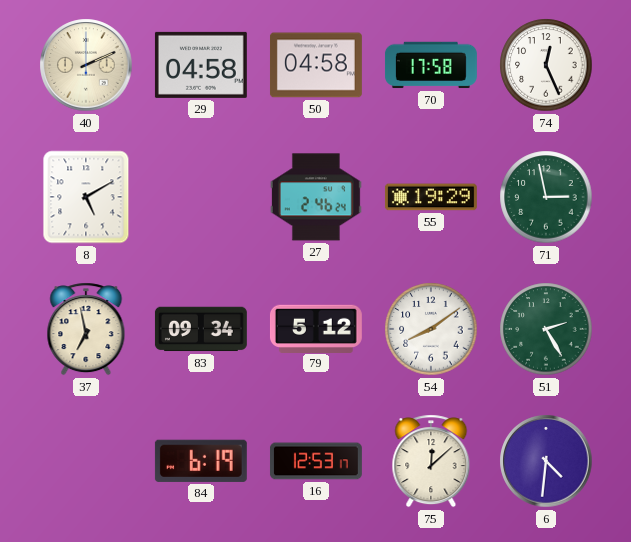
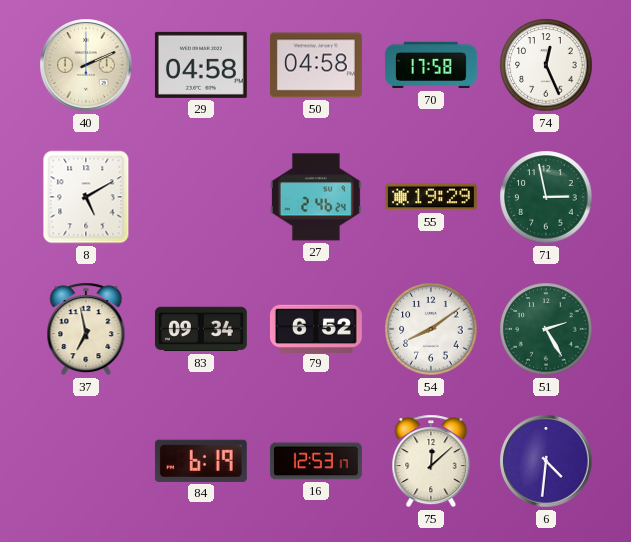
79: 5:12 -> 6:52
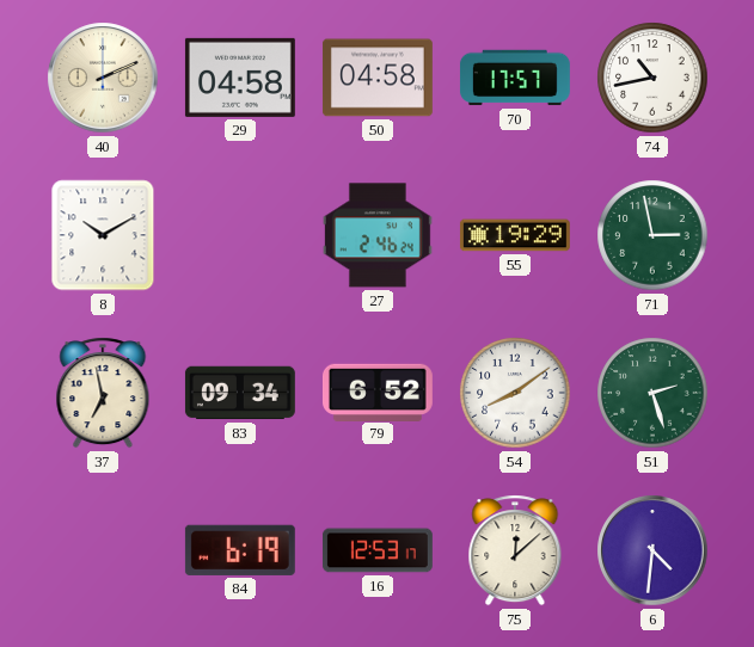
70: 17:58 -> 17:57
74: 12:26 -> 10:43
8: 5:10 -> 10:10
51: 2:25 -> 2:27
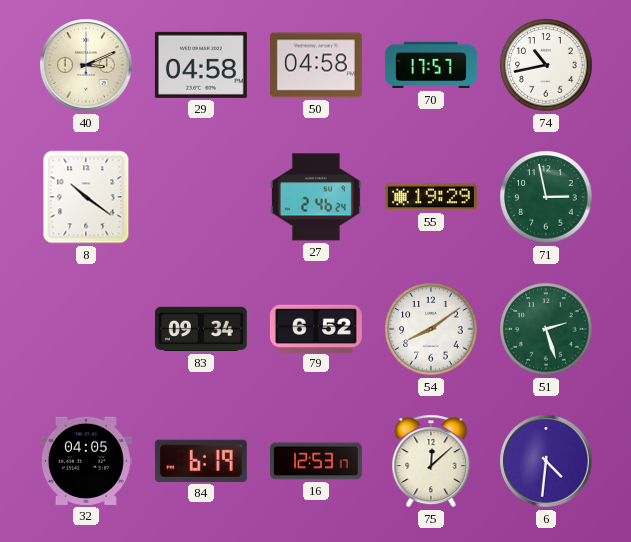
40: 2:11 -> 3:11
8: 10:10 -> 10:21
37: 6:58 -> none
32: none -> 04:05
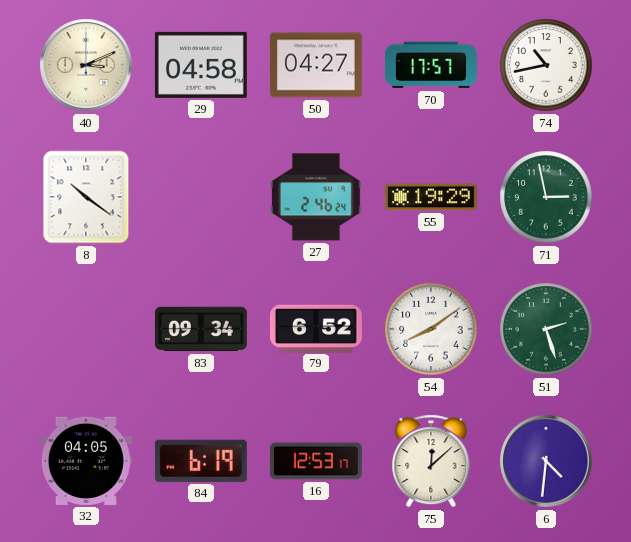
50: 04:58 -> 04:27
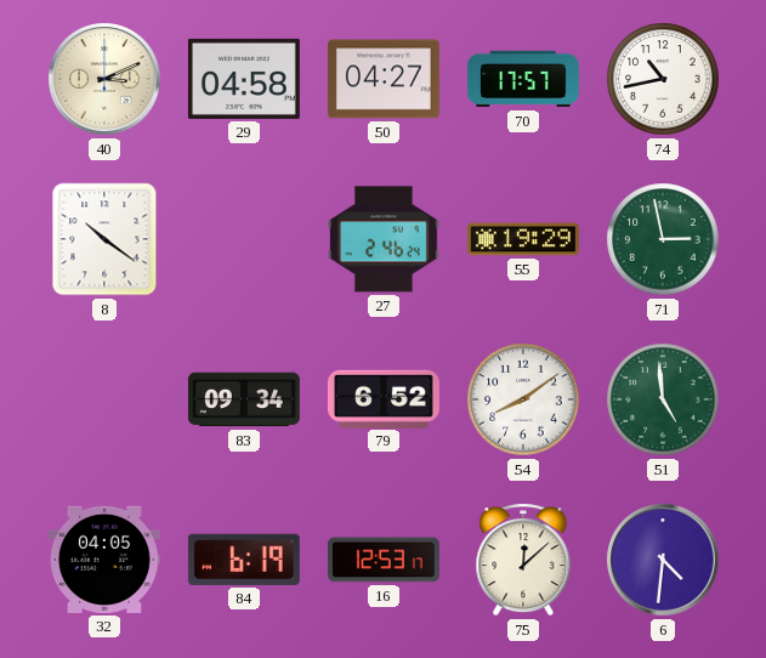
51: 2:27 -> 4:59
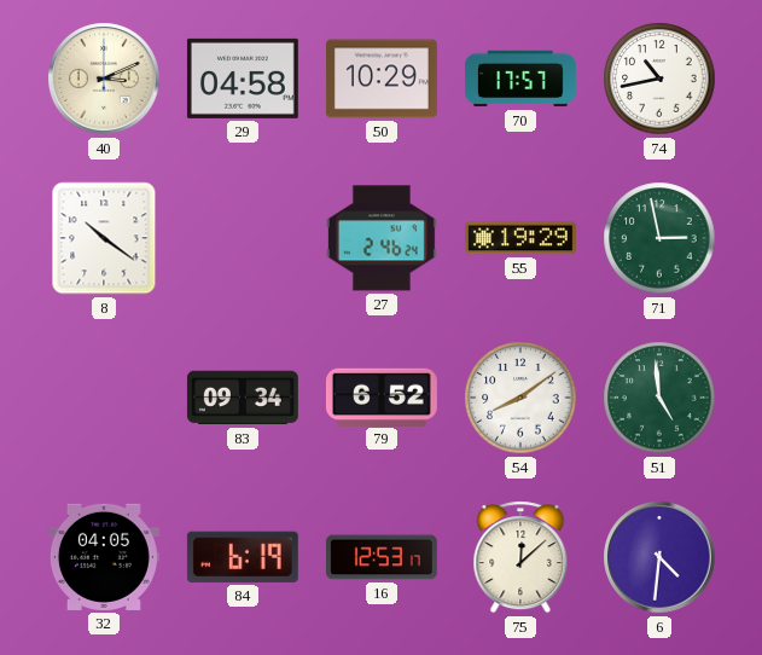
50: 04:27 -> 10:29
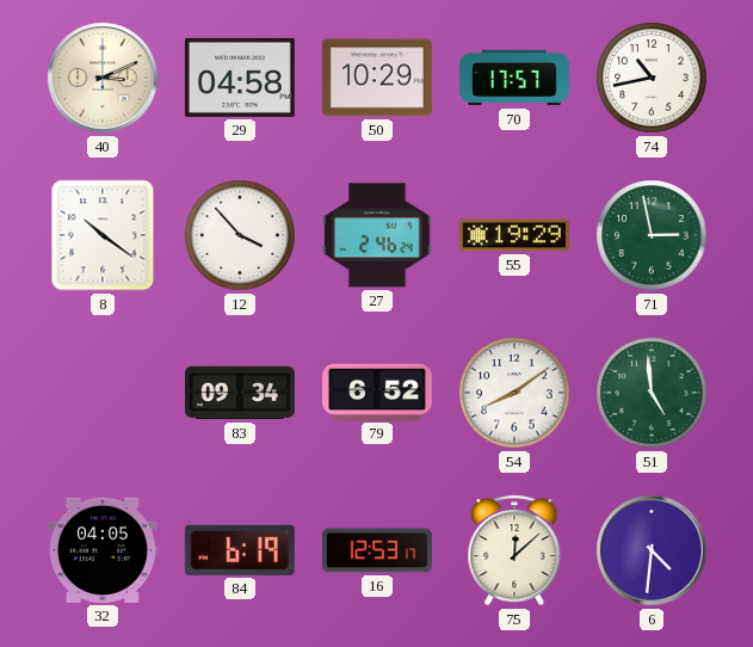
12: none -> 3:53
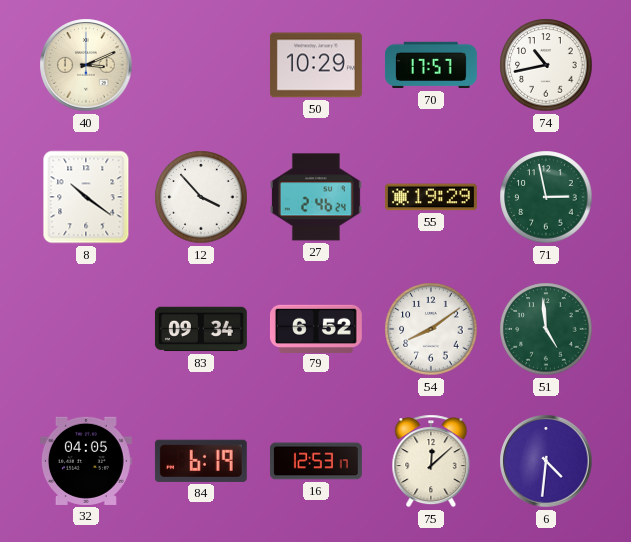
29: 04:58 -> none
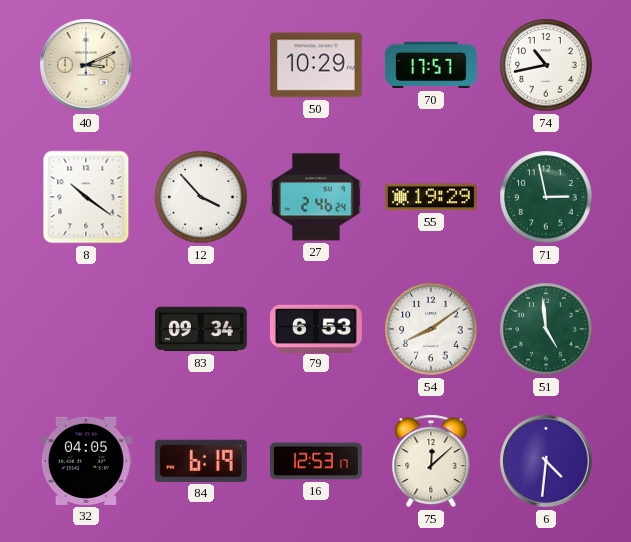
79: 6:52 -> 6:53
